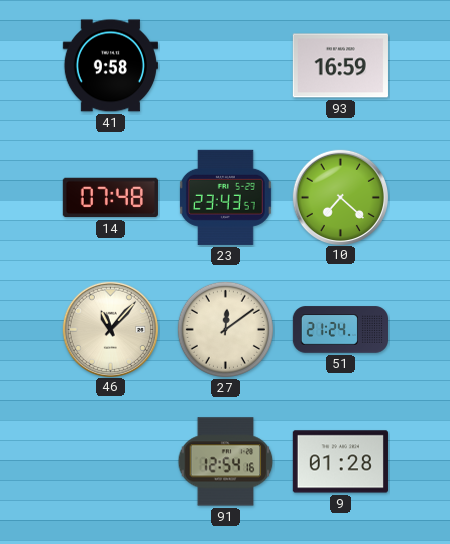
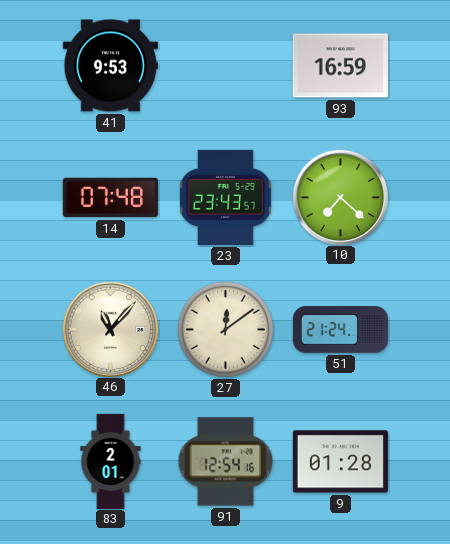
41: 9:58 -> 9:53
83: none -> 2:01
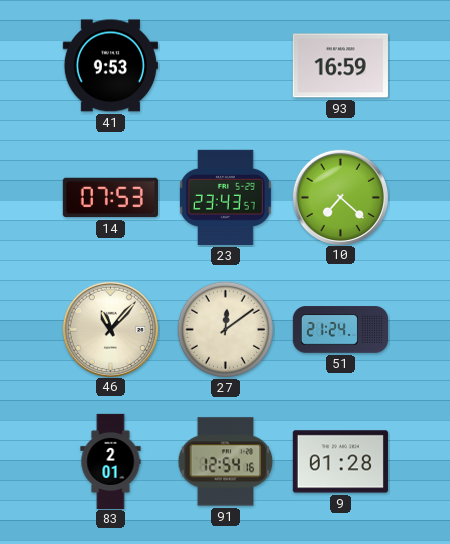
14: 07:48 -> 07:53
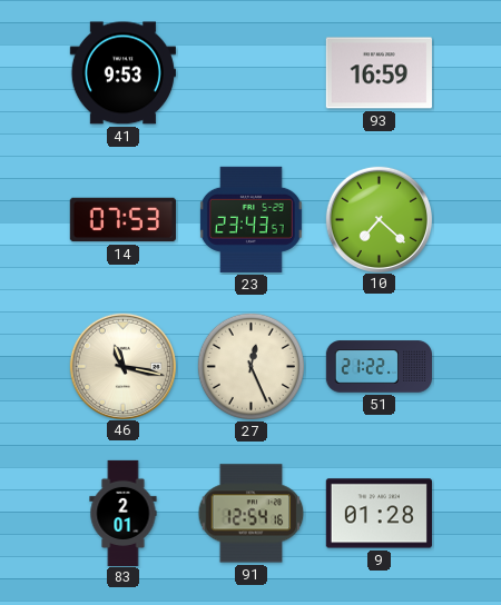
46: 11:07 -> 11:17
27: 12:09 -> 12:26
51: 21:24 -> 21:22
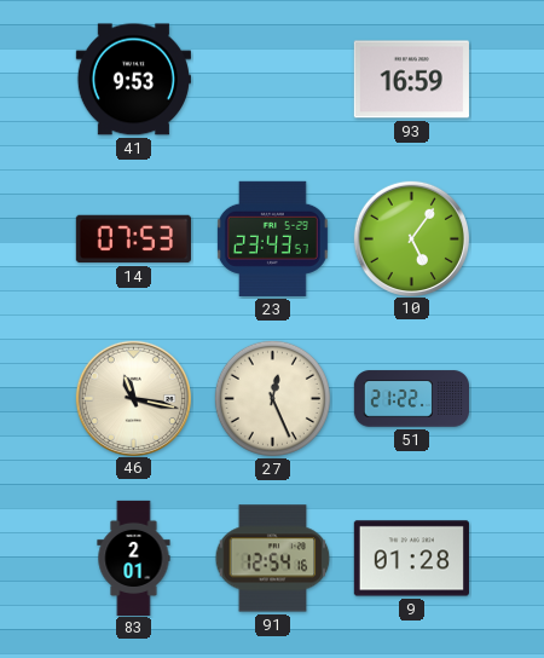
10: 7:22 -> 5:06
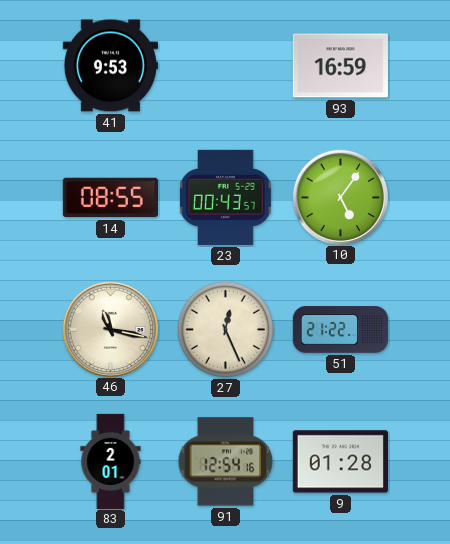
14: 07:53 -> 08:55
23: 23:43 -> 00:43
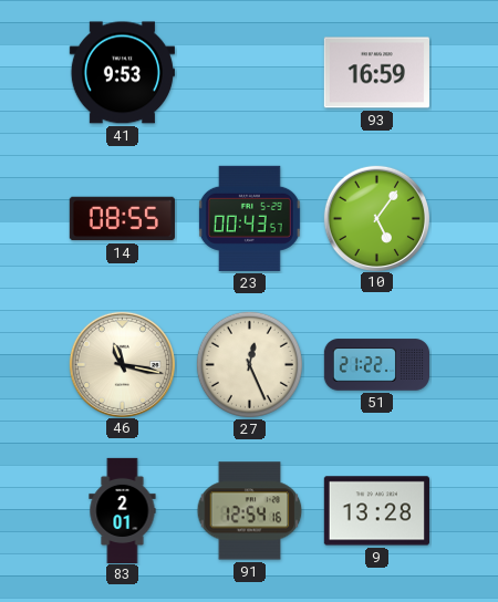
9: 01:28 -> 13:28
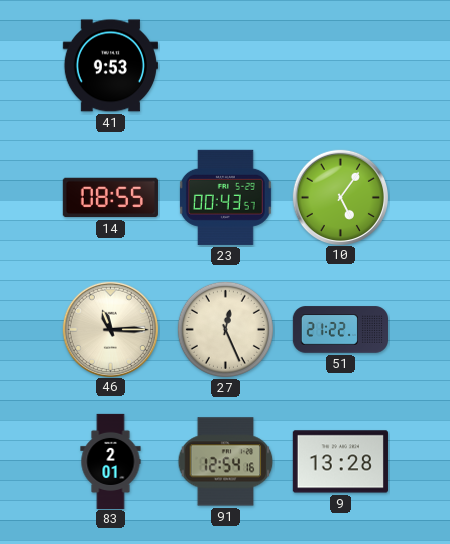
93: 16:59 -> none
46: 11:17 -> 11:15
